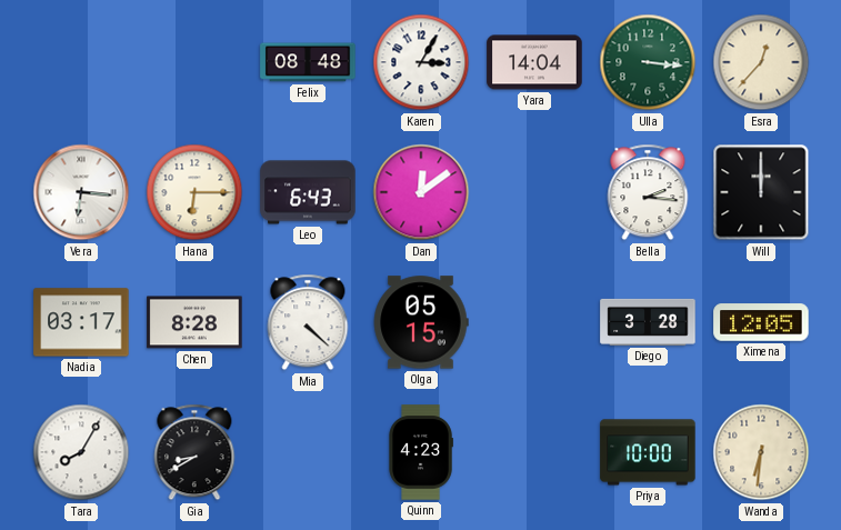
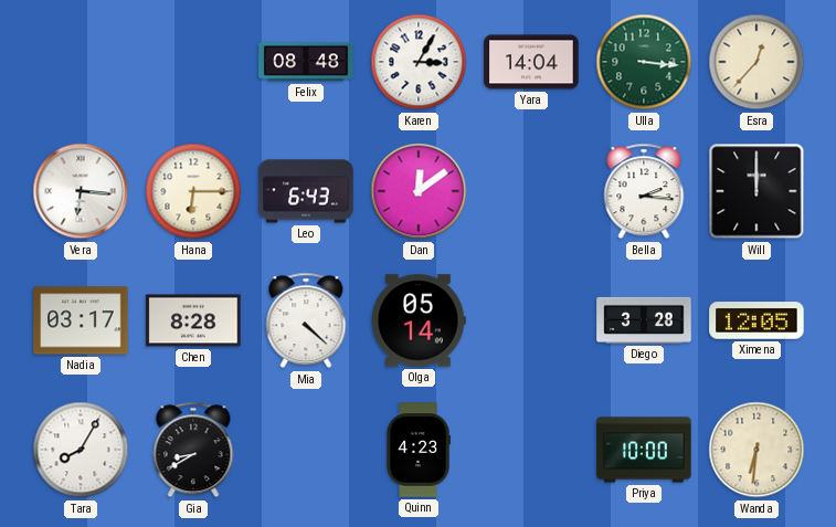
Olga: 05:15 -> 05:14
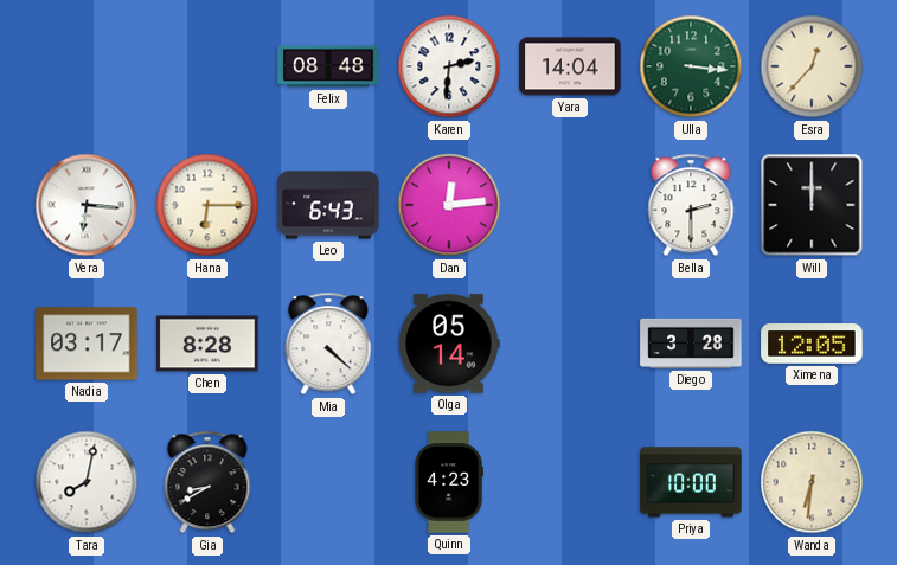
Karen: 3:05 -> 2:31
Dan: 12:09 -> 12:14
Bella: 2:16 -> 2:30
Tara: 8:05 -> 8:02
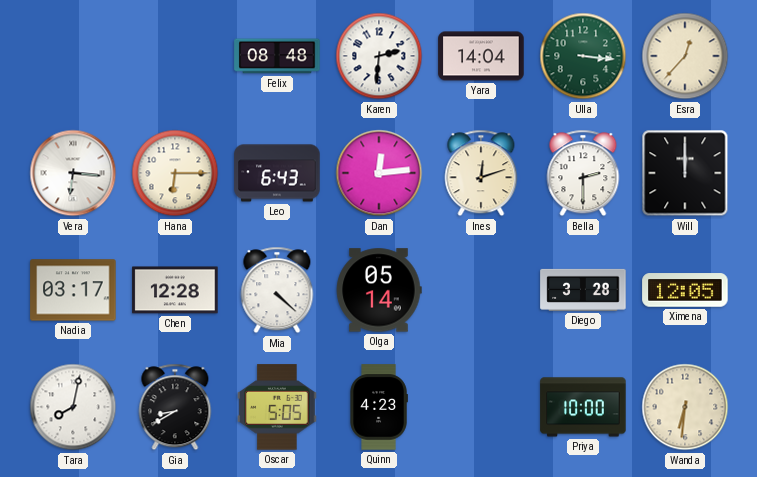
Ines: none -> 12:12
Chen: 8:28 -> 12:28
Oscar: none -> 5:05
